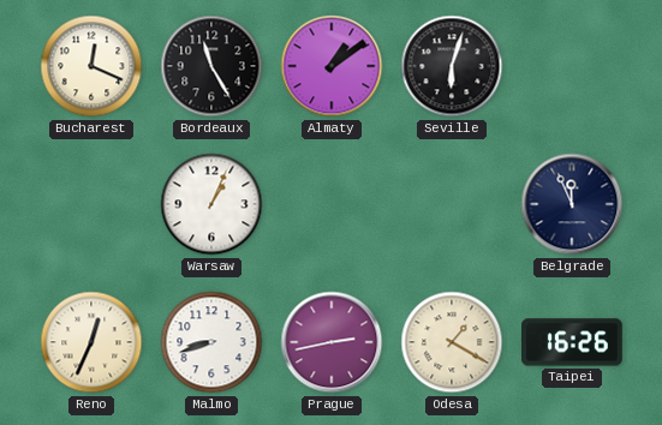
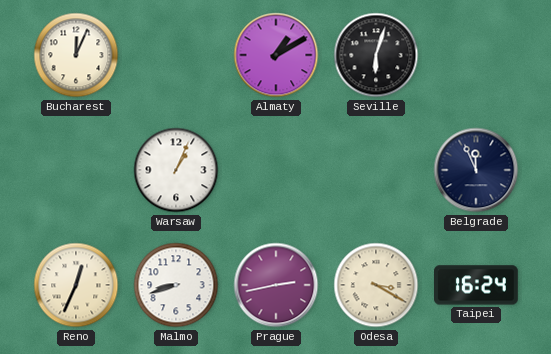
Bucharest: 12:19 -> 12:04
Bordeaux: 11:25 -> none
Almaty: 1:09 -> 1:10
Odesa: 1:20 -> 3:20
Taipei: 16:26 -> 16:24
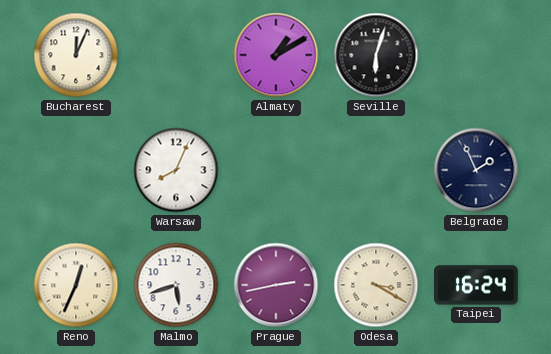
Warsaw: 1:04 -> 8:04
Belgrade: 11:56 -> 1:56
Malmo: 8:42 -> 5:42
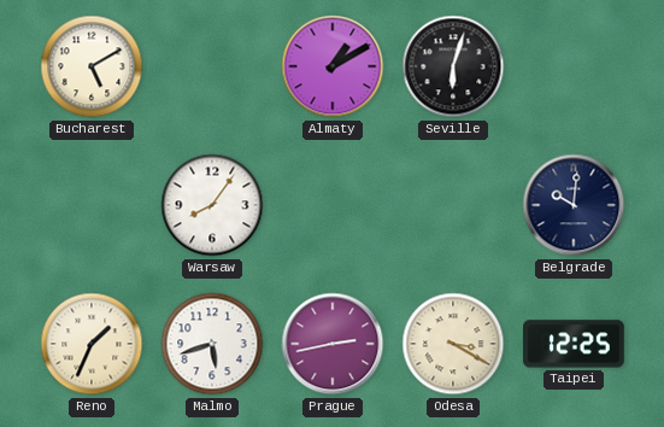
Bucharest: 12:04 -> 5:10
Warsaw: 8:04 -> 8:06
Belgrade: 1:56 -> 10:01
Reno: 12:34 -> 1:34
Taipei: 16:24 -> 12:25
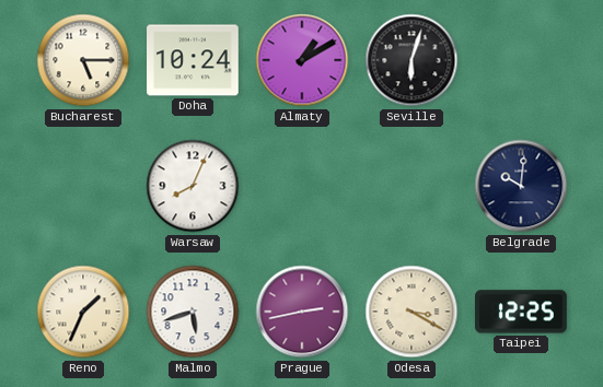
Bucharest: 5:10 -> 5:15
Doha: none -> 10:24
Warsaw: 8:06 -> 8:04
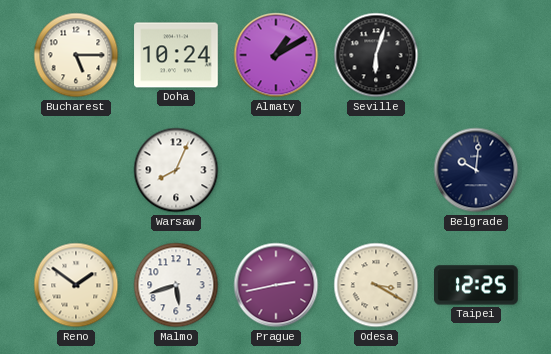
Reno: 1:34 -> 1:51
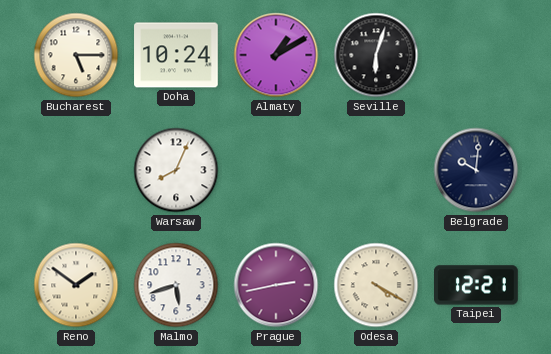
Odesa: 3:20 -> 4:20
Taipei: 12:25 -> 12:21
